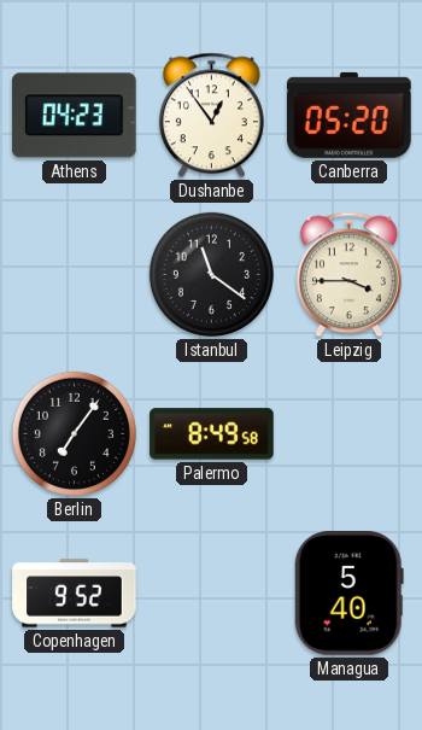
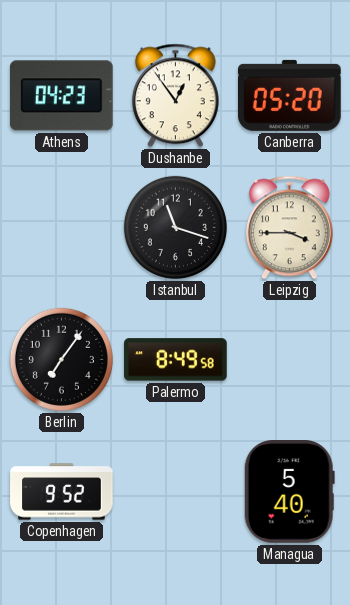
Istanbul: 11:21 -> 11:18
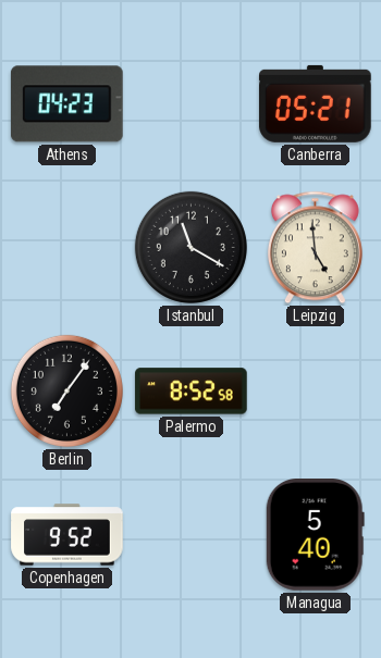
Dushanbe: 12:54 -> none
Canberra: 05:20 -> 05:21
Istanbul: 11:18 -> 11:20
Leipzig: 3:45 -> 4:59
Palermo: 8:49 -> 8:52
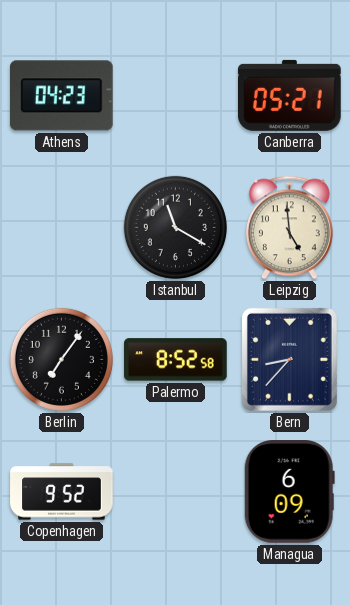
Bern: none -> 8:37
Managua: 5:40 -> 6:09
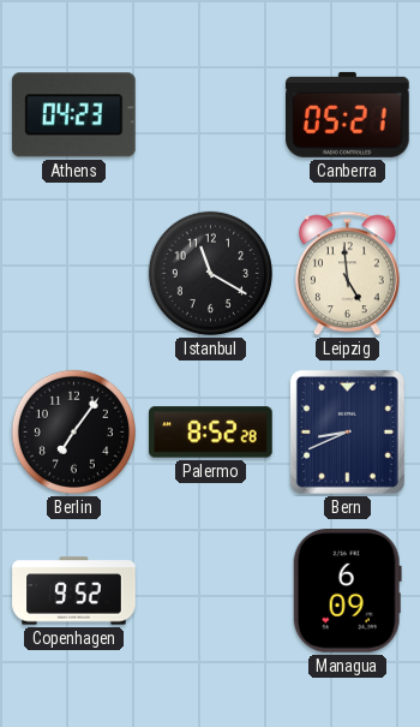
Palermo: 8:52:58 -> 8:52:28
Bern: 8:37 -> 8:41
